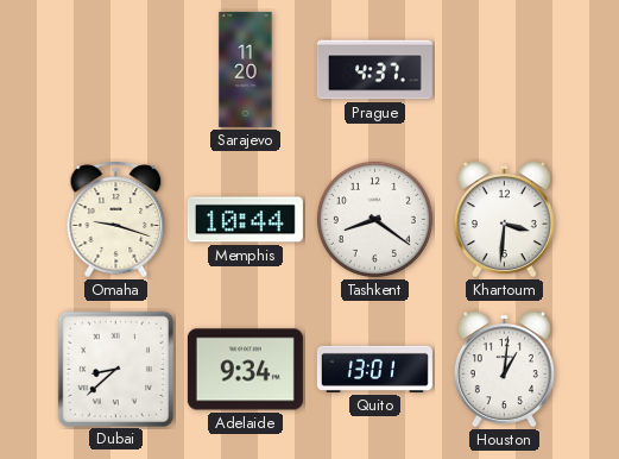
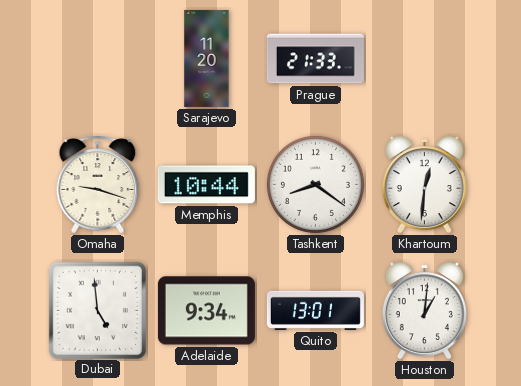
Prague: 4:37 -> 21:33
Khartoum: 3:31 -> 12:31
Dubai: 8:38 -> 4:59
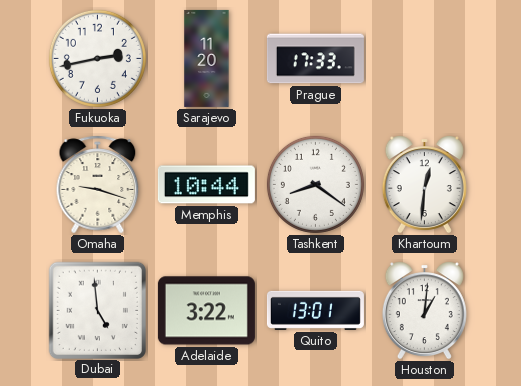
Fukuoka: none -> 2:43
Prague: 21:33 -> 17:33
Adelaide: 9:34 -> 3:22
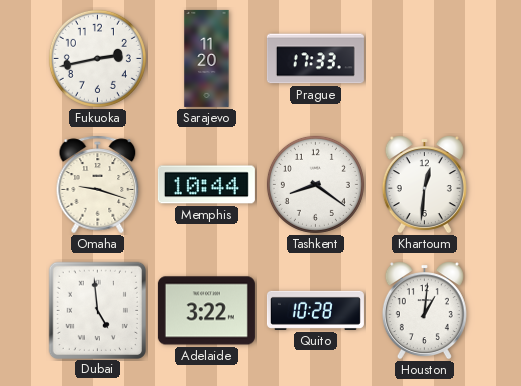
Quito: 13:01 -> 10:28
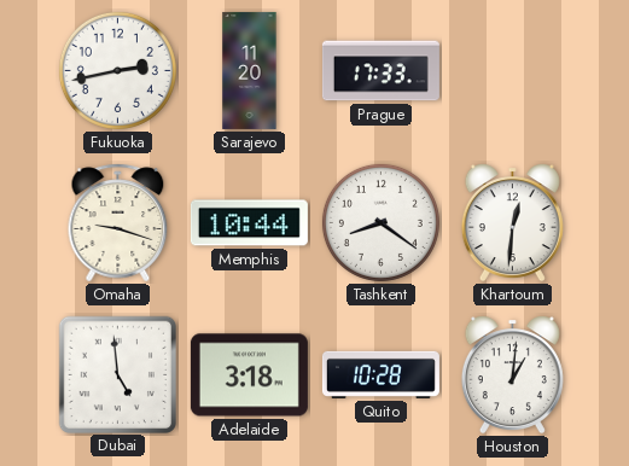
Adelaide: 3:22 -> 3:18
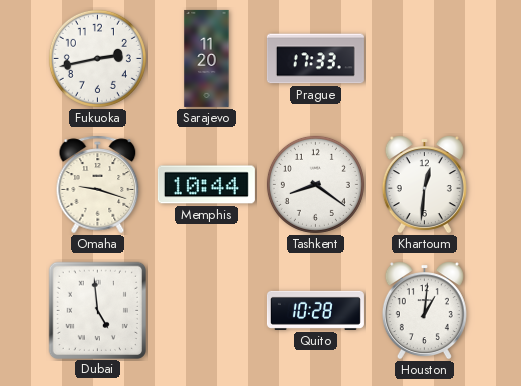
Adelaide: 3:18 -> none
